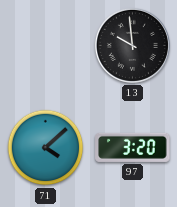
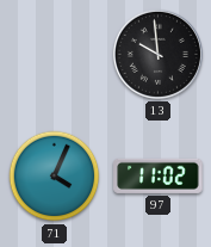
71: 4:08 -> 4:04
97: 3:20 -> 11:02
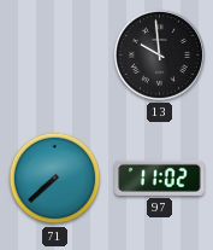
71: 4:04 -> 7:38
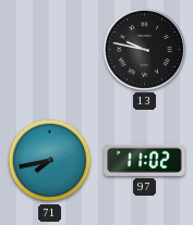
13: 9:59 -> 9:47
71: 7:38 -> 7:43
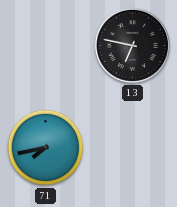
13: 9:47 -> 6:47
97: 11:02 -> none
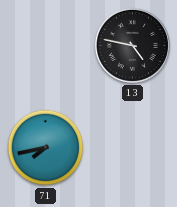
13: 6:47 -> 4:47
